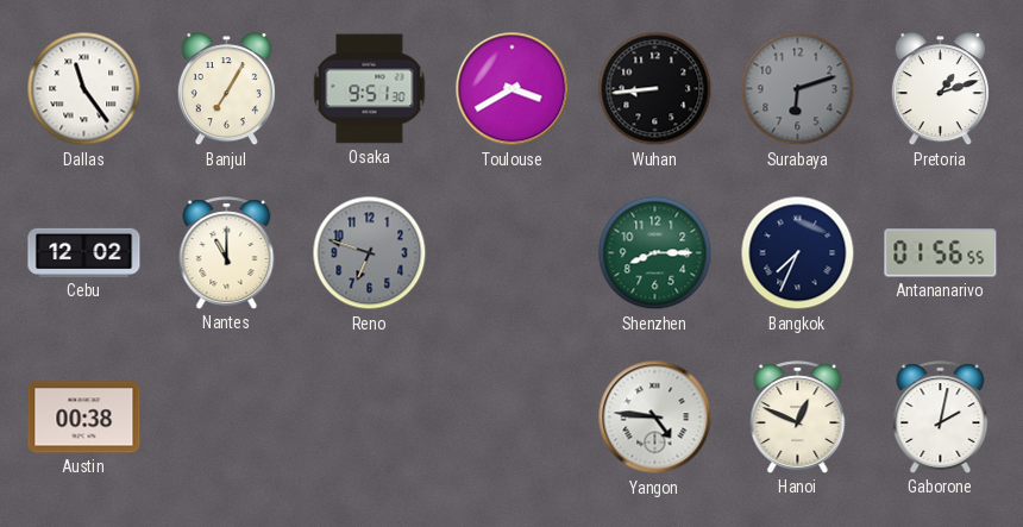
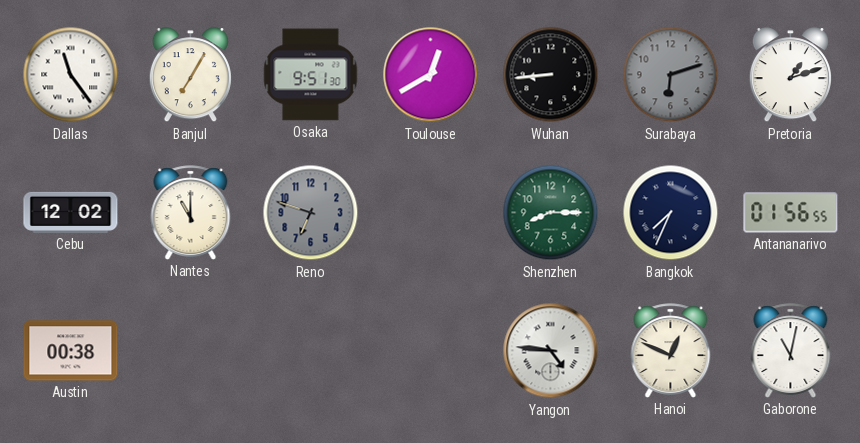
Toulouse: 3:40 -> 12:40
Gaborone: 2:02 -> 11:02
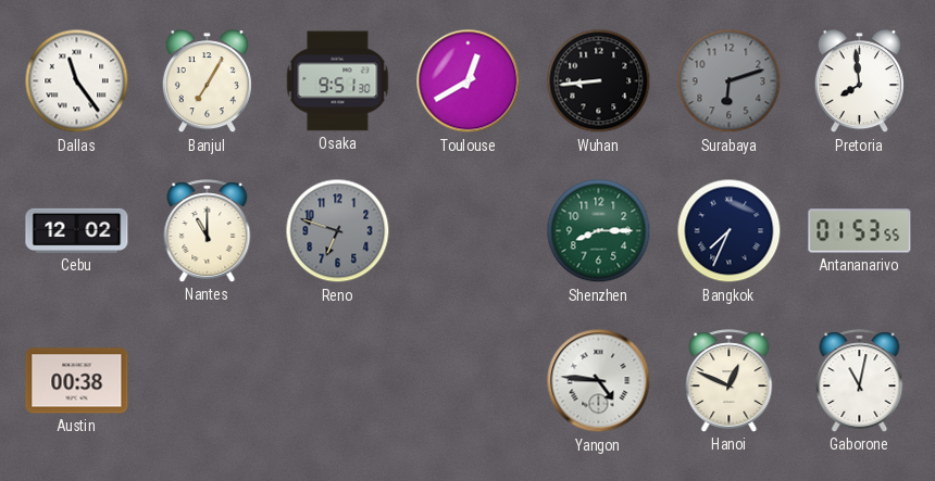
Pretoria: 1:12 -> 7:59
Antananarivo: 01:56 -> 01:53
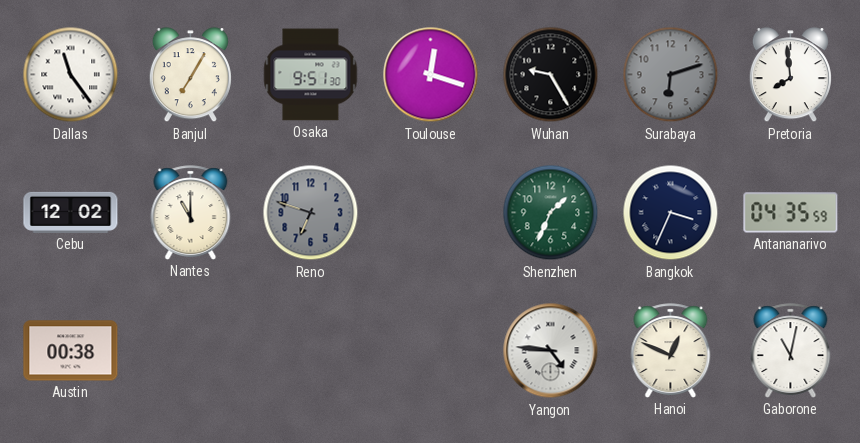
Toulouse: 12:40 -> 12:18
Wuhan: 8:44 -> 9:25
Shenzhen: 8:15 -> 1:34
Bangkok: 7:34 -> 3:34
Antananarivo: 01:53 -> 04:35
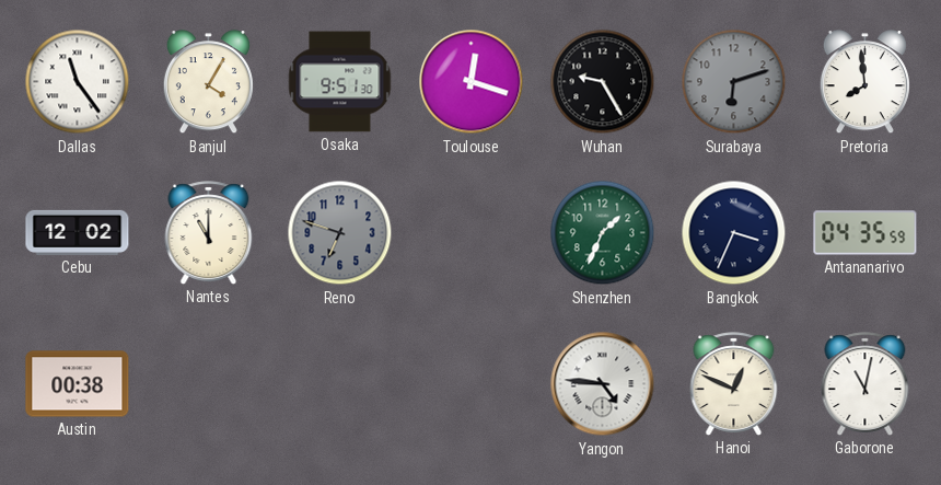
Banjul: 7:05 -> 4:05
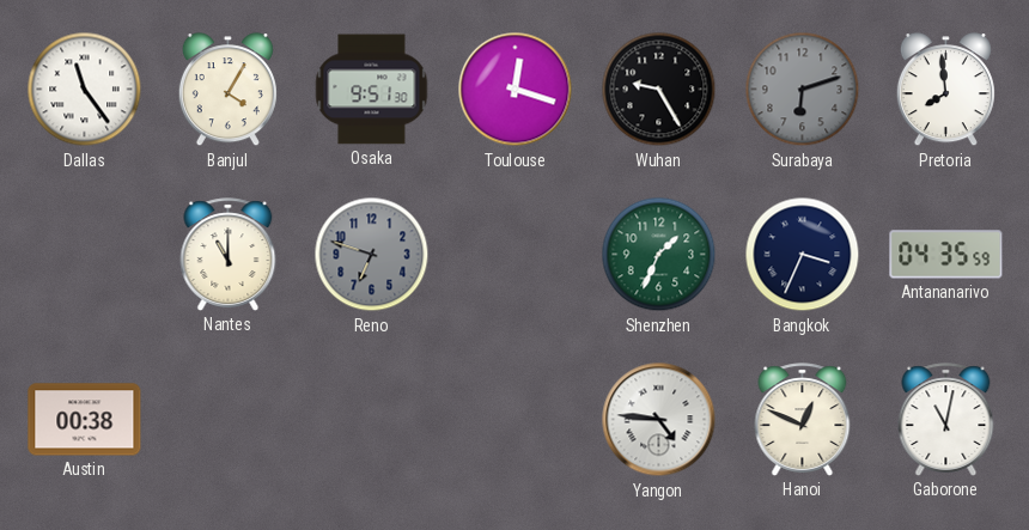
Cebu: 12:02 -> none
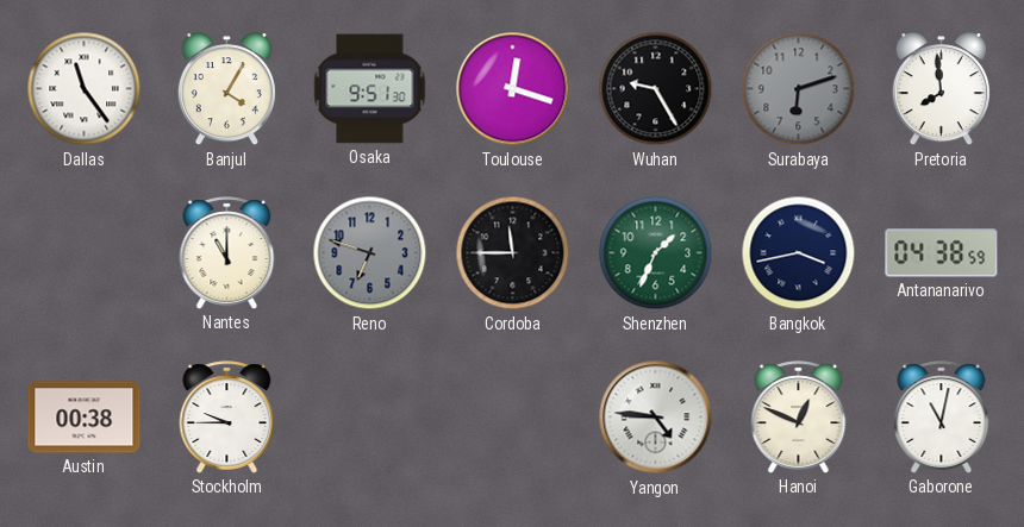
Cordoba: none -> 11:45
Bangkok: 3:34 -> 3:43
Antananarivo: 04:35 -> 04:38
Stockholm: none -> 9:45
